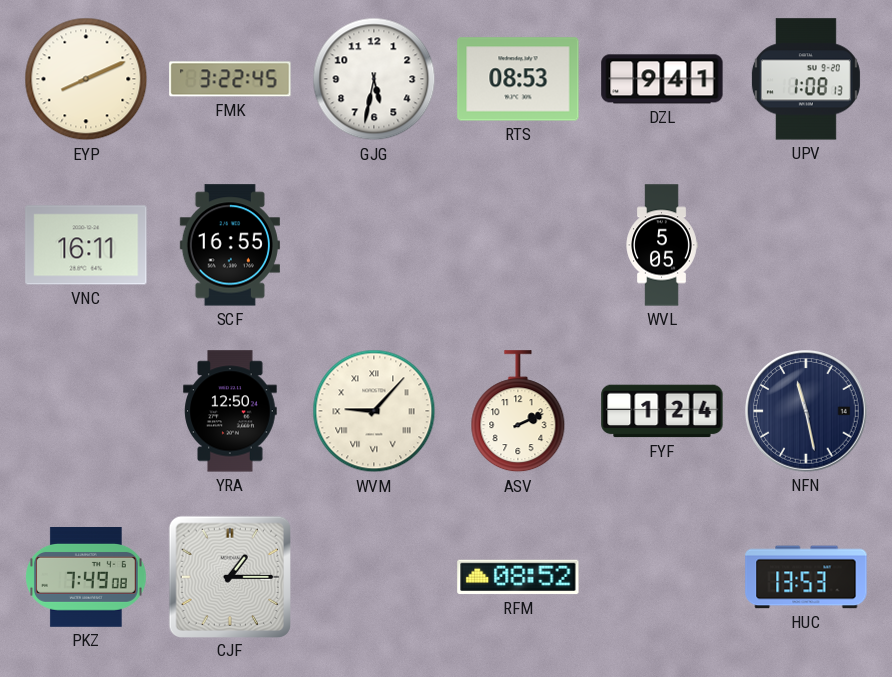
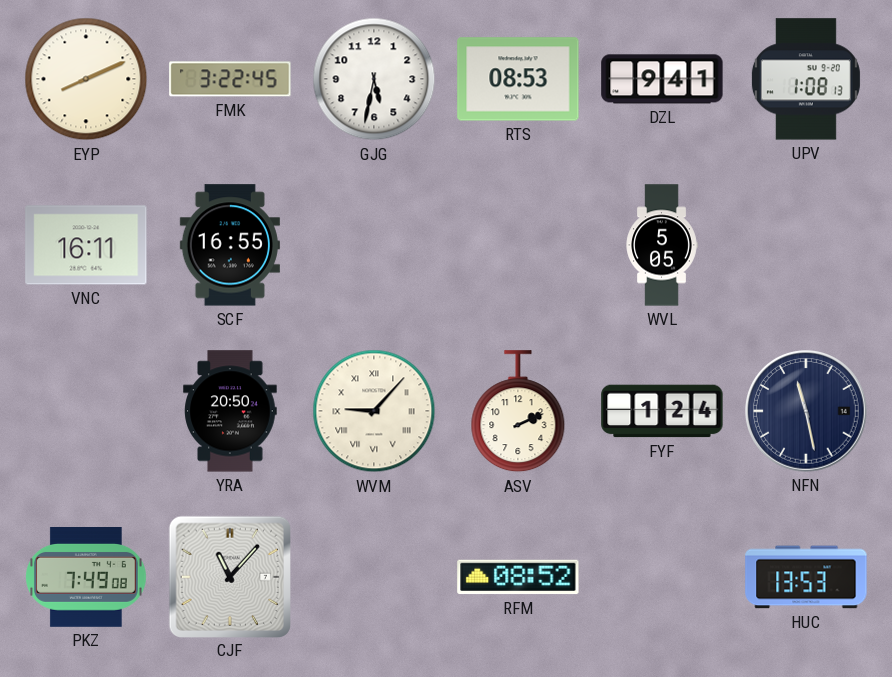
YRA: 12:50 -> 20:50
CJF: 1:15 -> 11:07
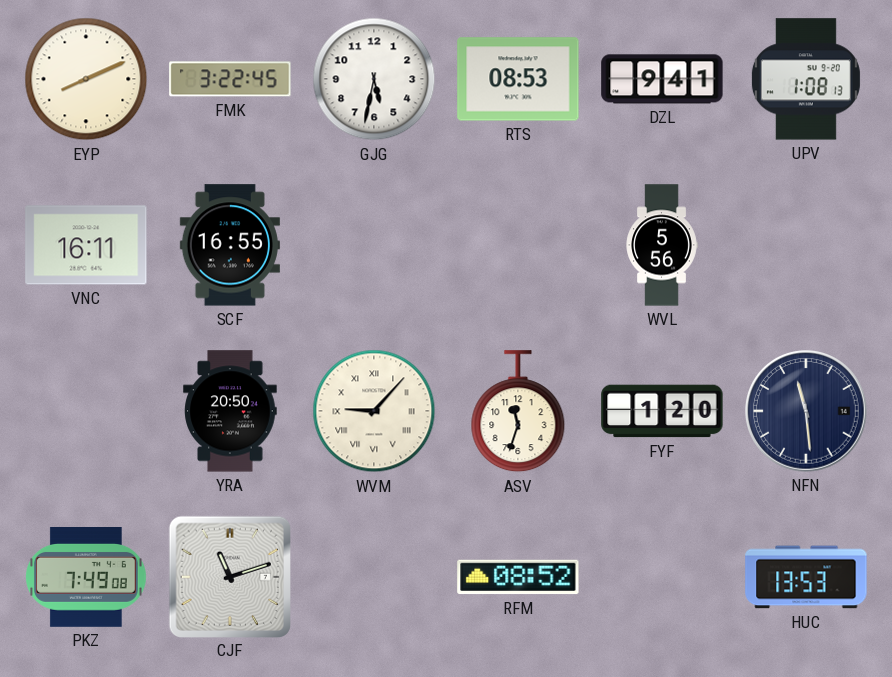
WVL: 5:05 -> 5:56
ASV: 2:11 -> 11:33
FYF: 1:24 -> 1:20
NFN: 11:28 -> 11:29
CJF: 11:07 -> 11:12
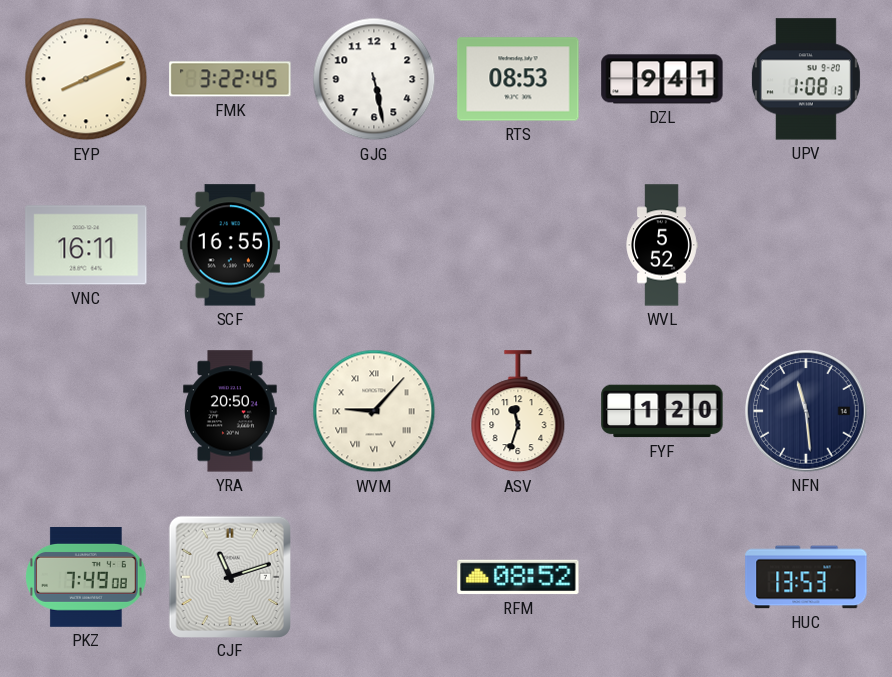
GJG: 5:32 -> 5:28
WVL: 5:56 -> 5:52
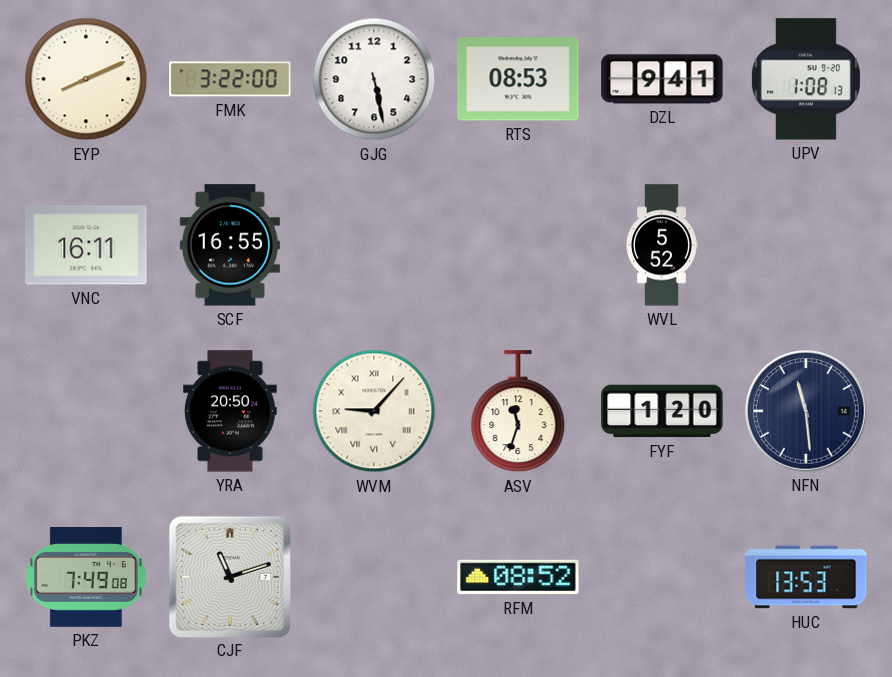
FMK: 3:22:45 -> 3:22:00
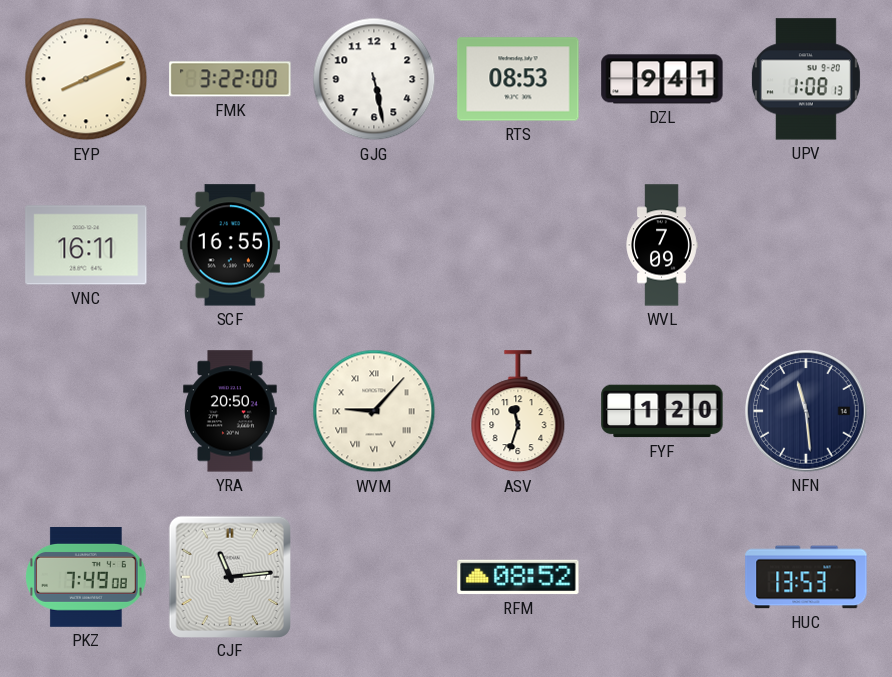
WVL: 5:52 -> 7:09
CJF: 11:12 -> 11:14
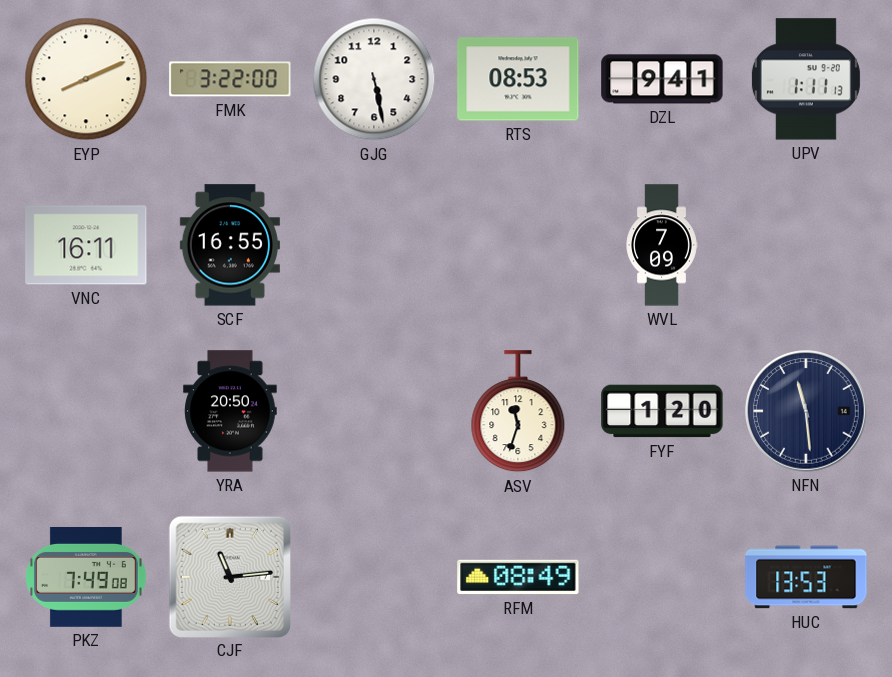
UPV: 1:08 -> 1:11
WVM: 9:07 -> none
RFM: 08:52 -> 08:49
